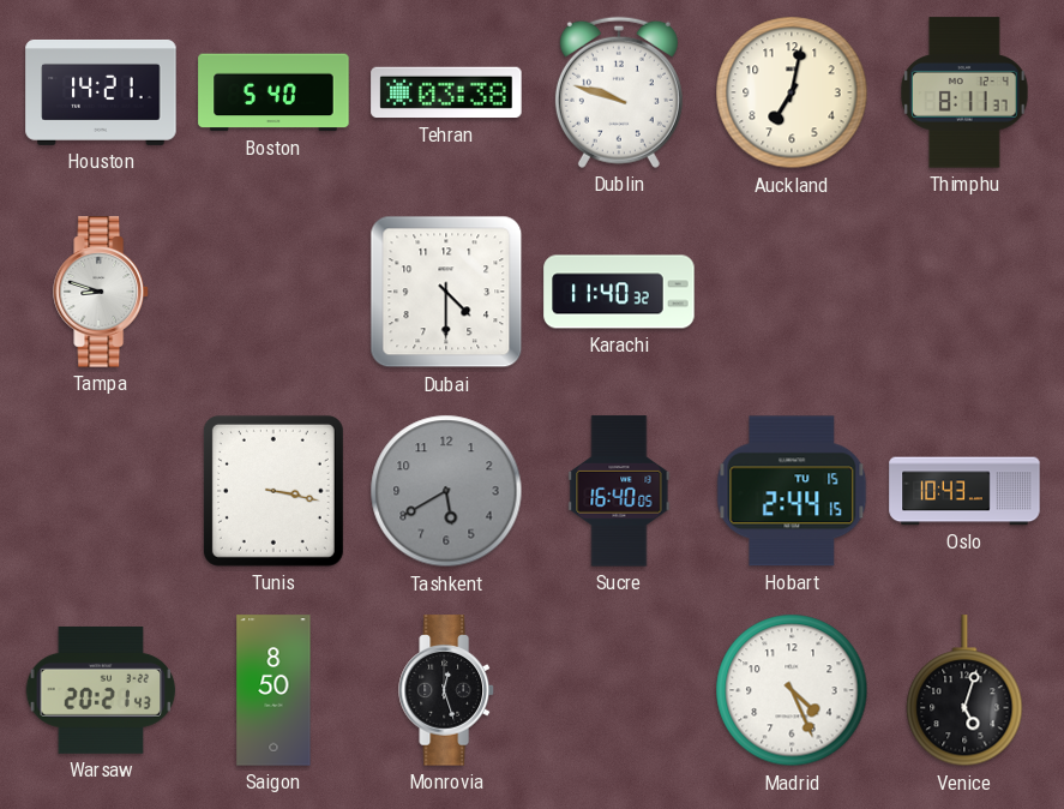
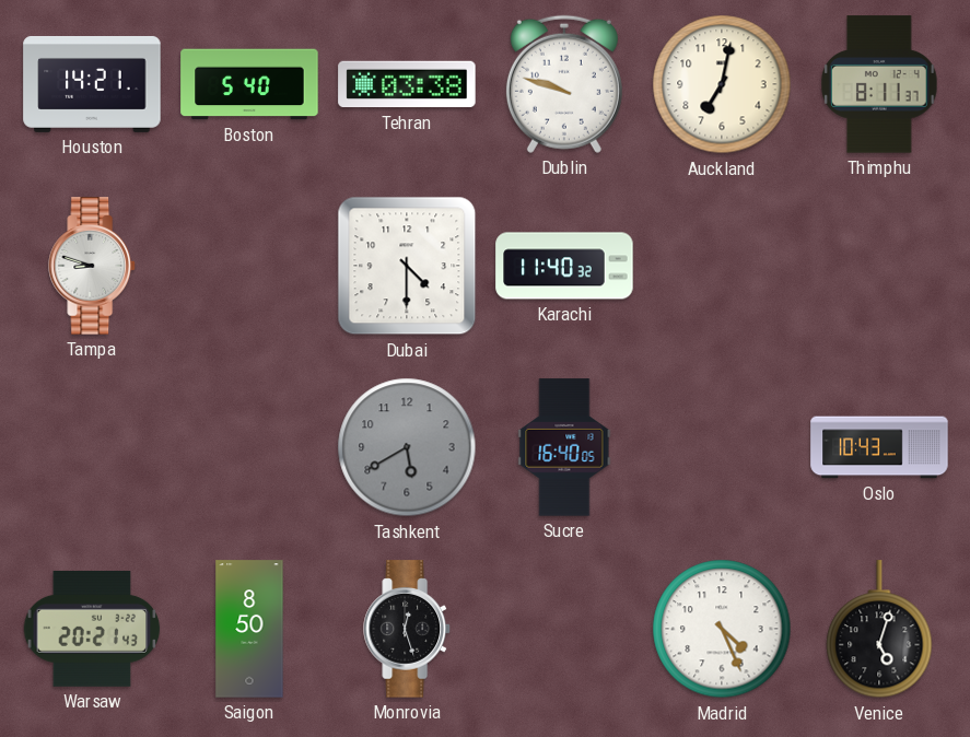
Tunis: 3:17 -> none
Hobart: 2:44 -> none
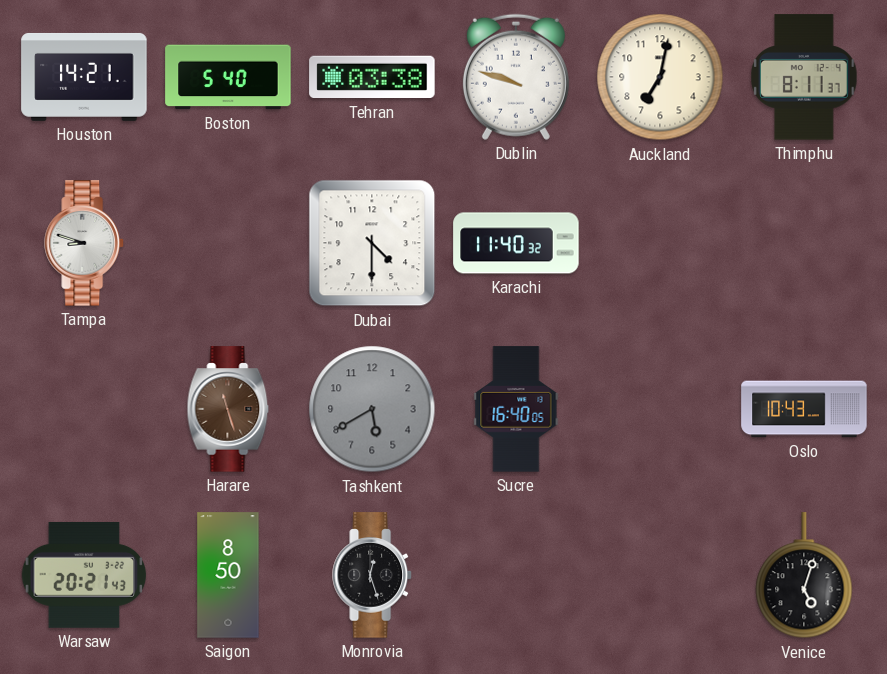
Harare: none -> 11:27
Madrid: 4:26 -> none
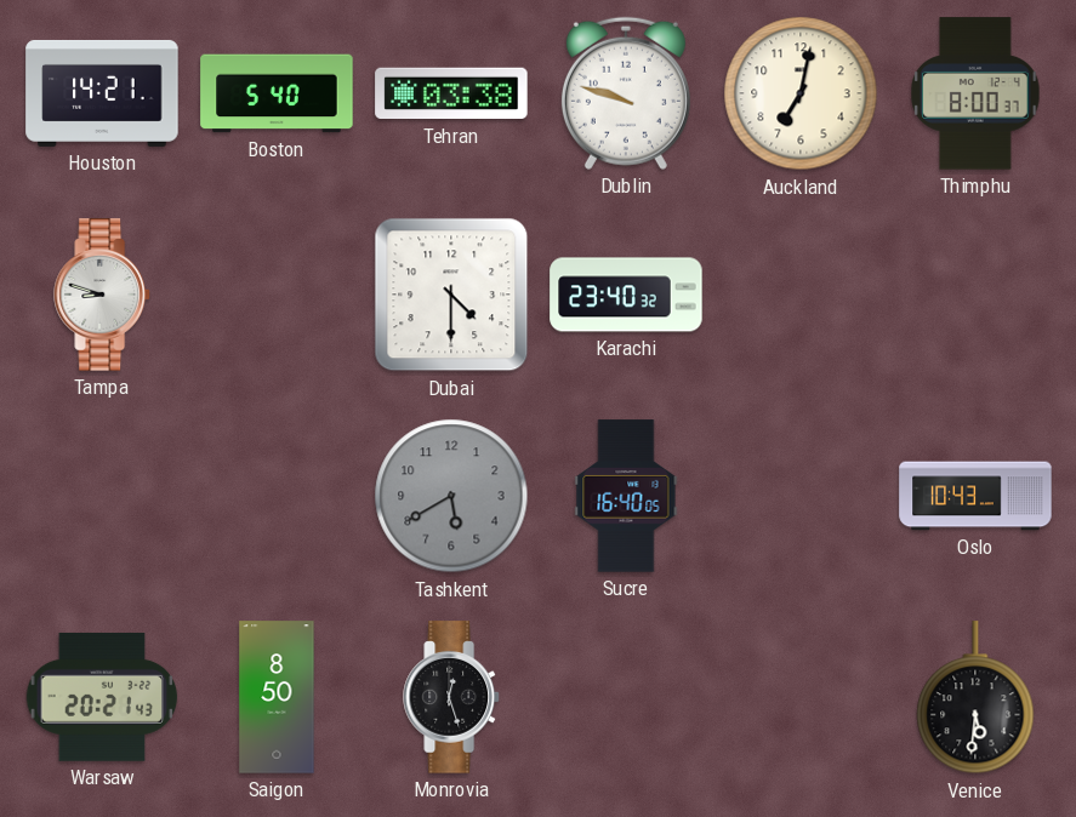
Thimphu: 8:11 -> 8:00
Karachi: 11:40 -> 23:40
Harare: 11:27 -> none
Venice: 5:03 -> 5:31
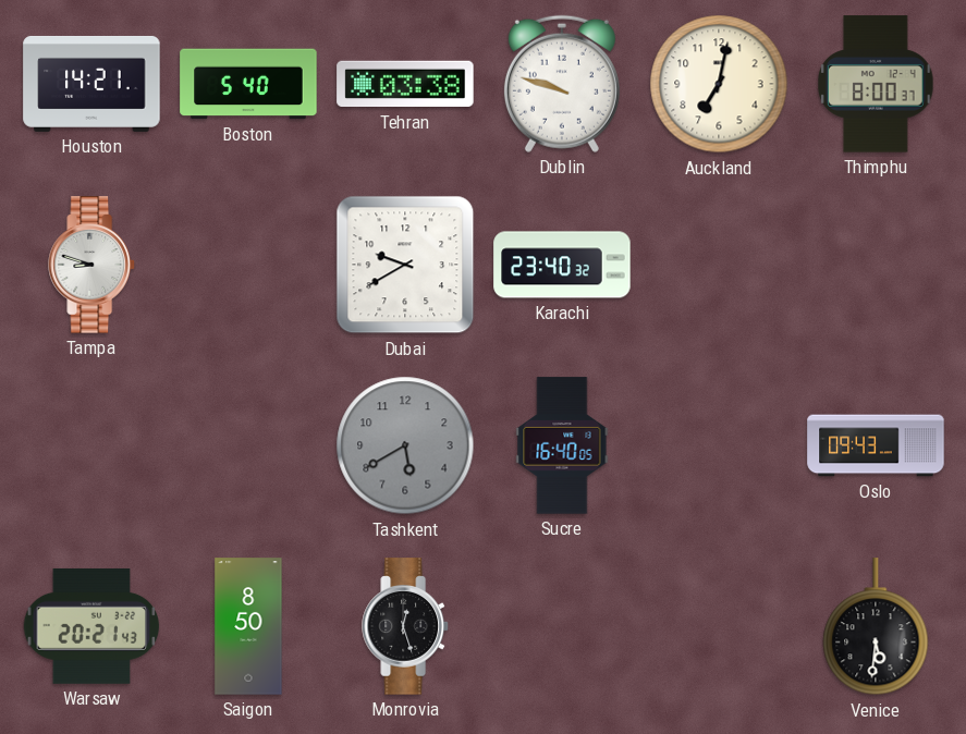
Dubai: 4:30 -> 9:40
Oslo: 10:43 -> 09:43
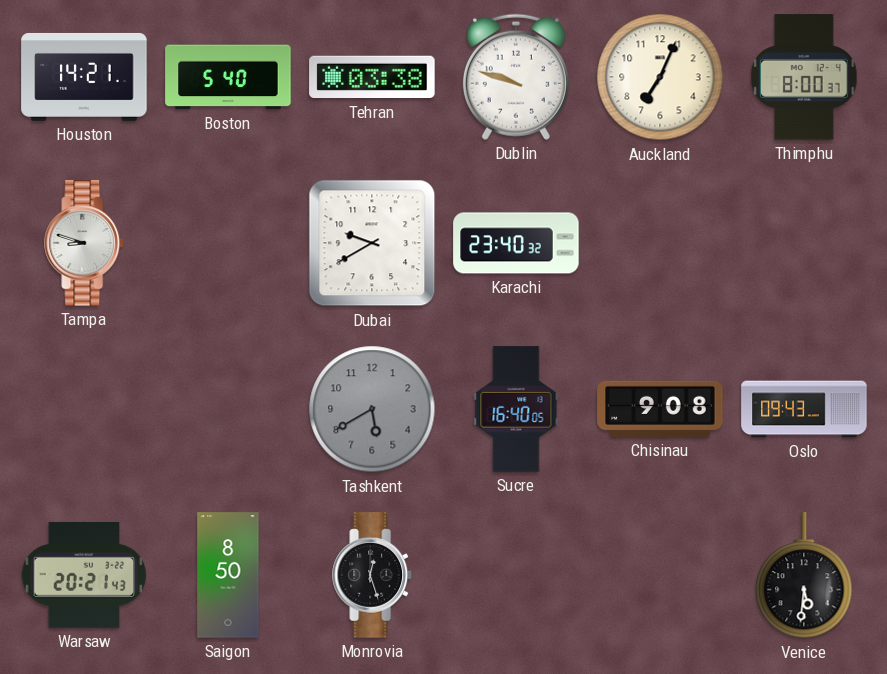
Auckland: 7:02 -> 7:04
Chisinau: none -> 9:08
